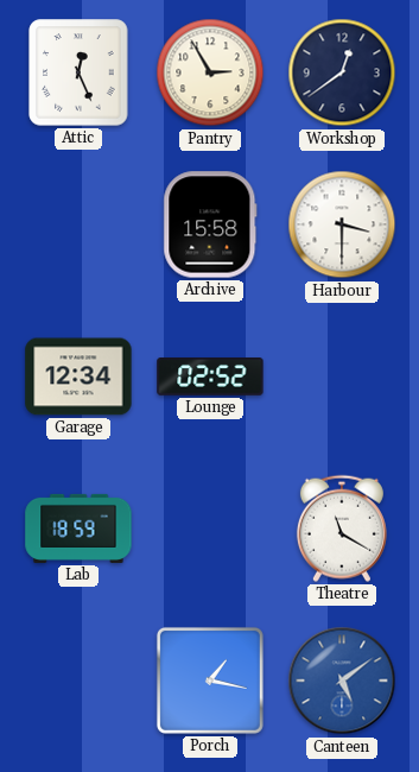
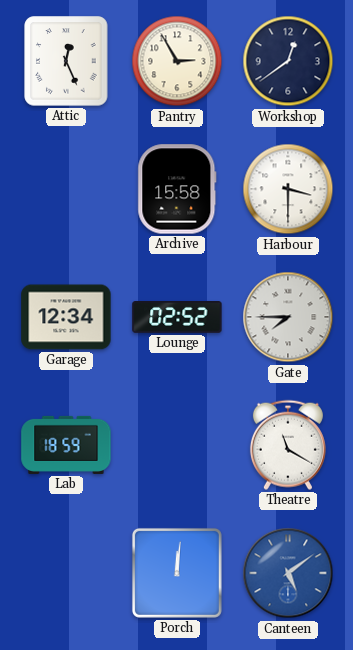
Gate: none -> 7:45
Porch: 1:17 -> 12:01
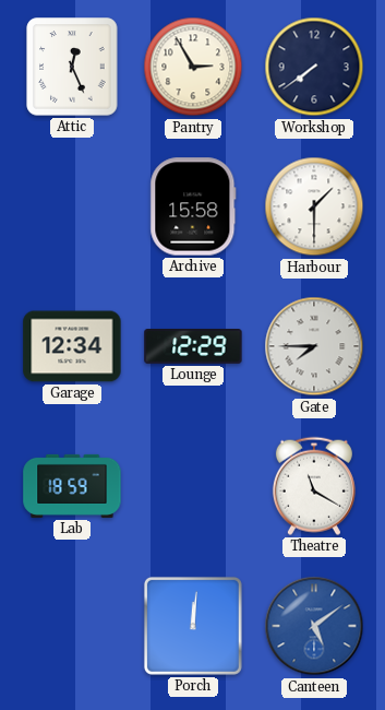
Workshop: 12:39 -> 7:39
Harbour: 3:30 -> 1:30
Lounge: 02:52 -> 12:29
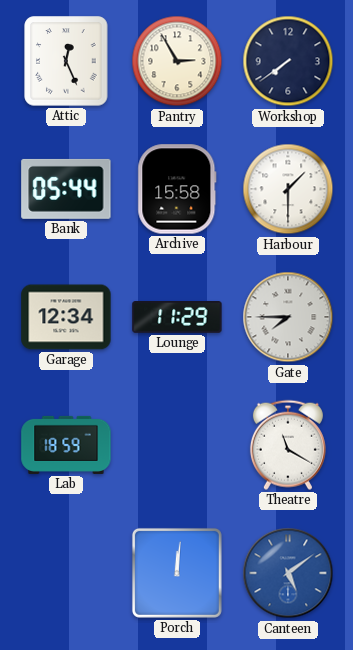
Bank: none -> 05:44
Lounge: 12:29 -> 11:29
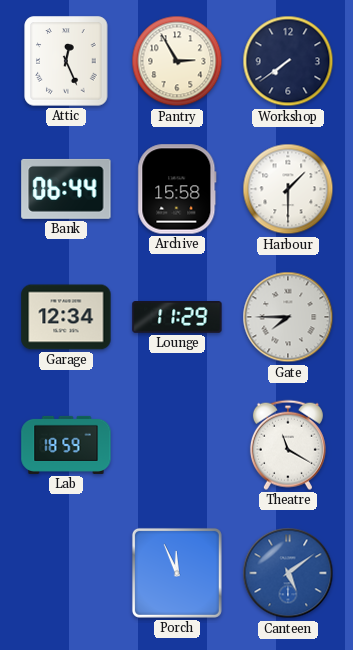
Bank: 05:44 -> 06:44
Porch: 12:01 -> 11:56
